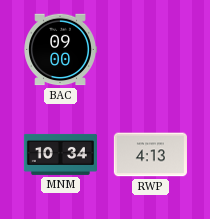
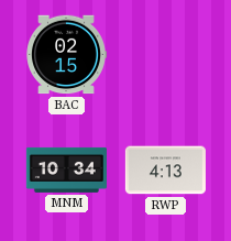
BAC: 09:00 -> 02:15
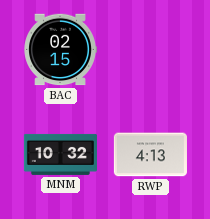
MNM: 10:34 -> 10:32
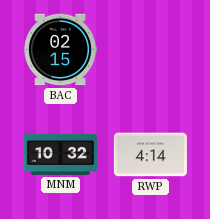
RWP: 4:13 -> 4:14
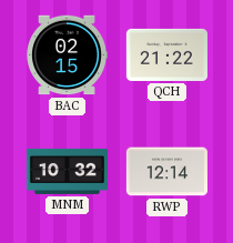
QCH: none -> 21:22
RWP: 4:14 -> 12:14
